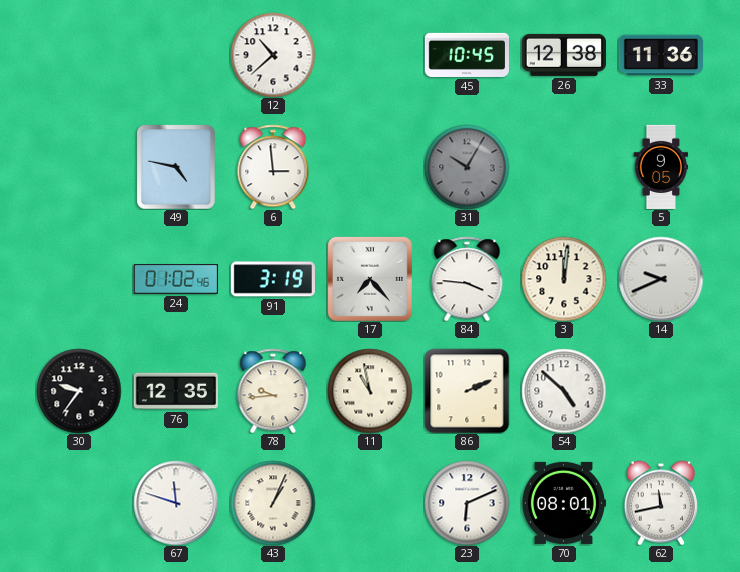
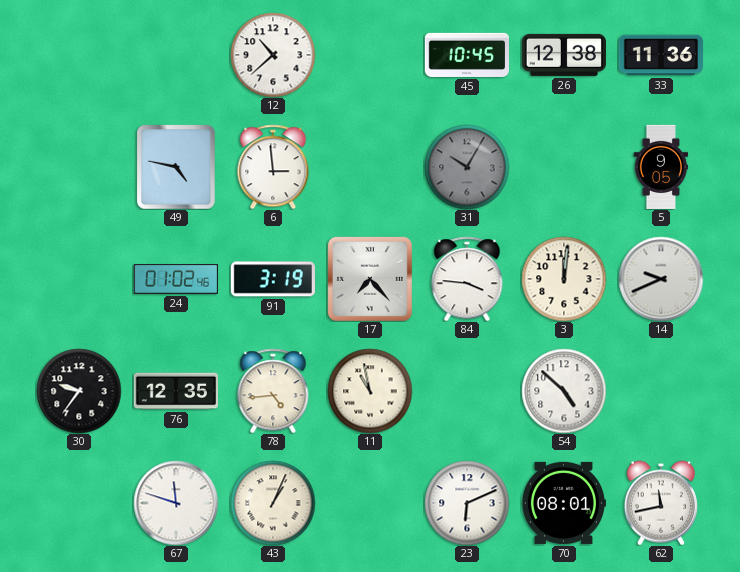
78: 9:44 -> 4:44
86: 2:11 -> none
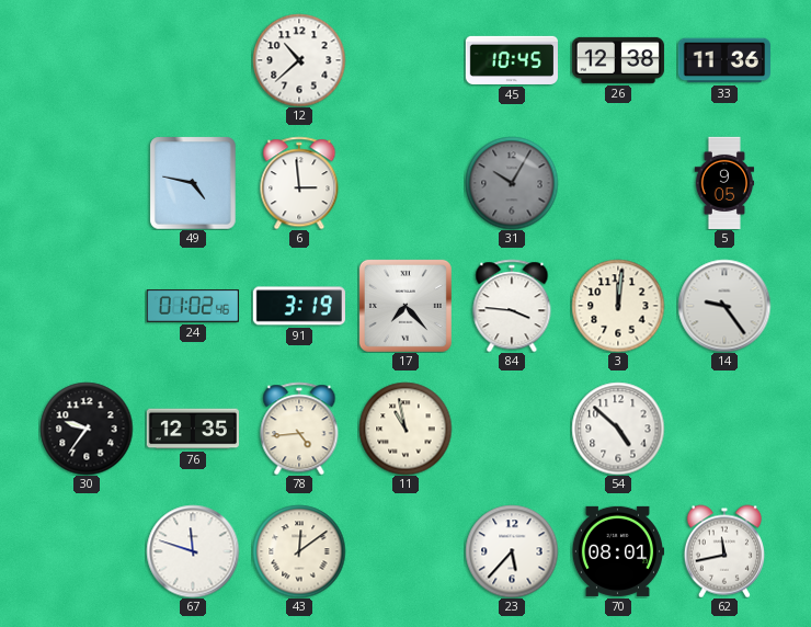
14: 9:41 -> 9:24
43: 1:04 -> 12:09
23: 6:11 -> 5:37
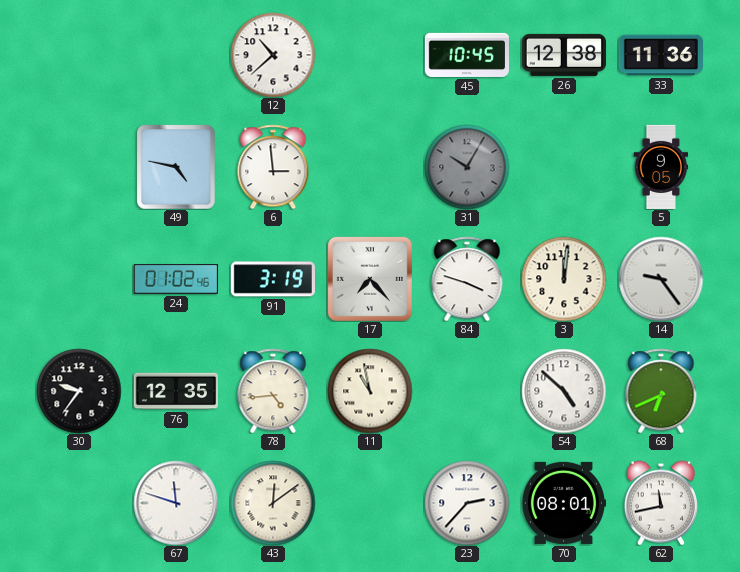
84: 3:46 -> 3:48
68: none -> 6:41
23: 5:37 -> 2:37
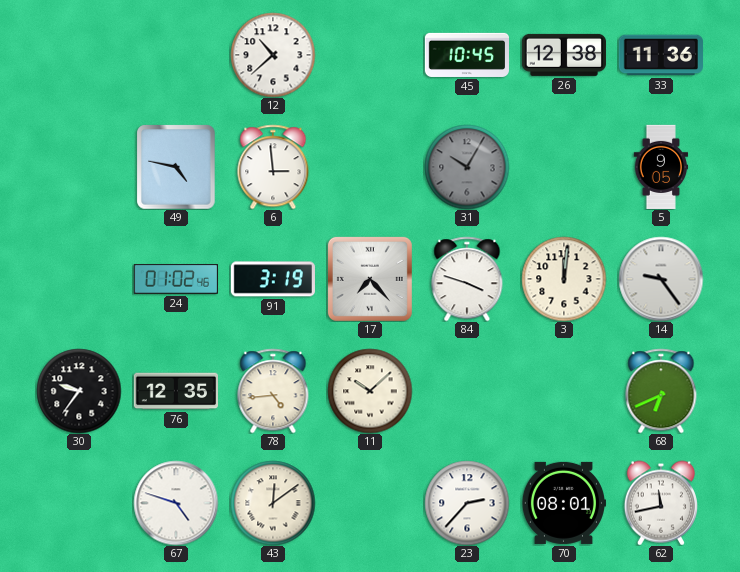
11: 10:58 -> 10:08
54: 4:52 -> none
67: 11:48 -> 4:48
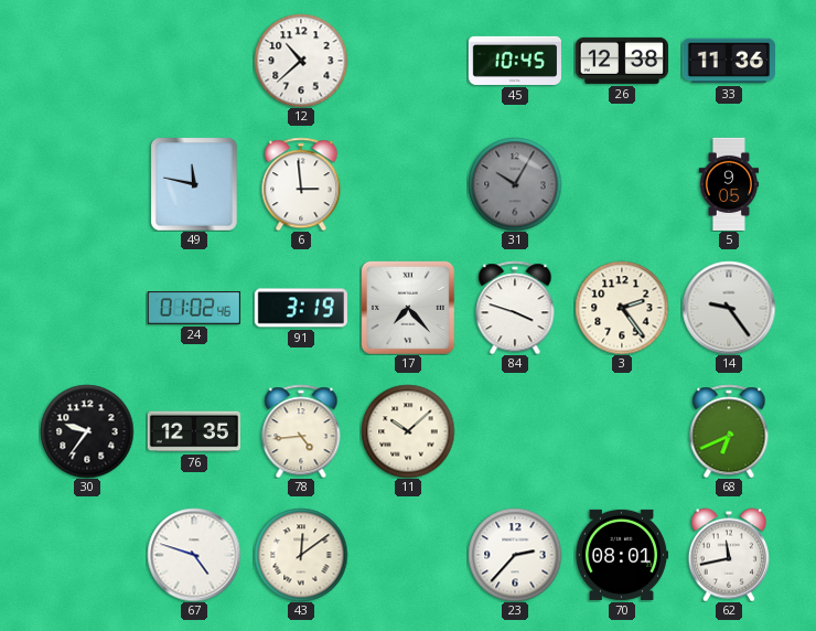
49: 4:47 -> 11:47
3: 12:01 -> 2:24
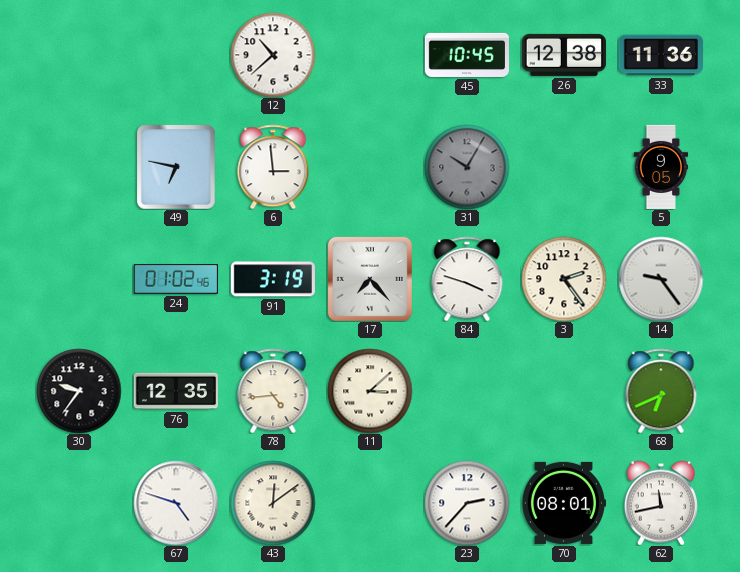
49: 11:47 -> 6:47
11: 10:08 -> 3:08
